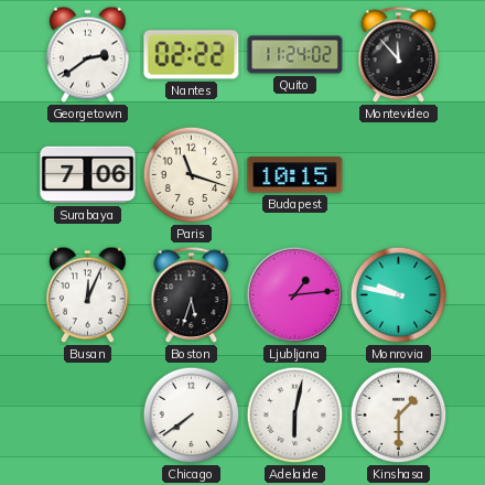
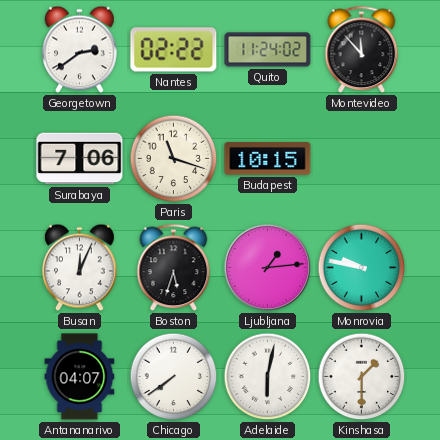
Antananarivo: none -> 04:07
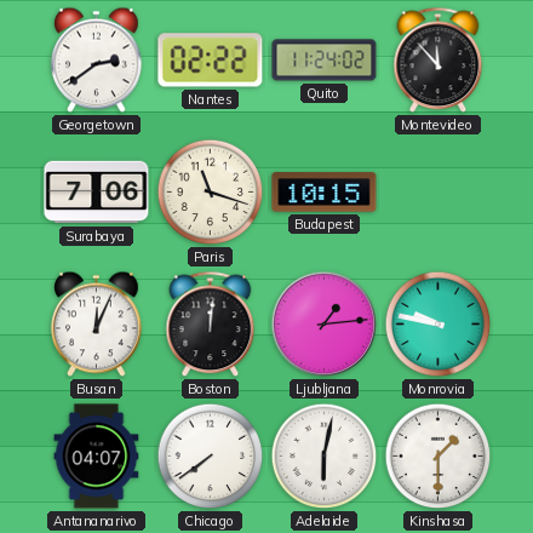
Boston: 5:33 -> 12:01
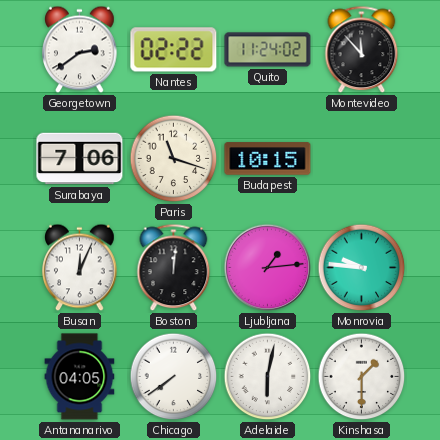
Monrovia: 9:47 -> 9:46
Antananarivo: 04:07 -> 04:05
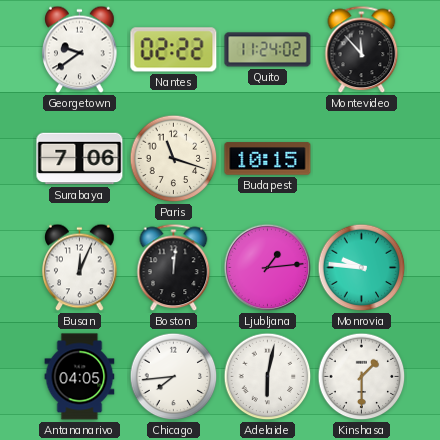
Georgetown: 2:39 -> 9:39
Chicago: 7:39 -> 7:44
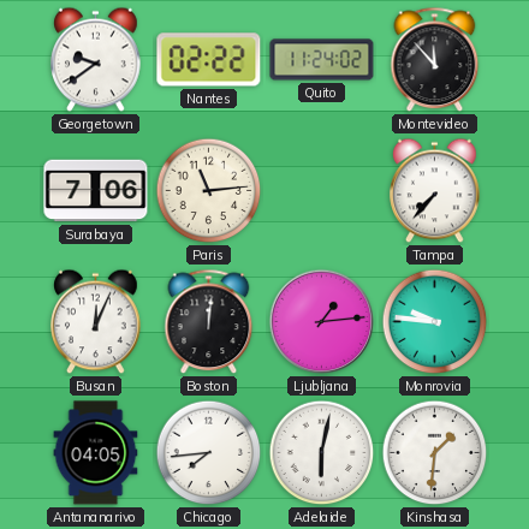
Paris: 11:18 -> 11:14
Budapest: 10:15 -> none
Tampa: none -> 7:37
Kinshasa: 1:30 -> 1:31
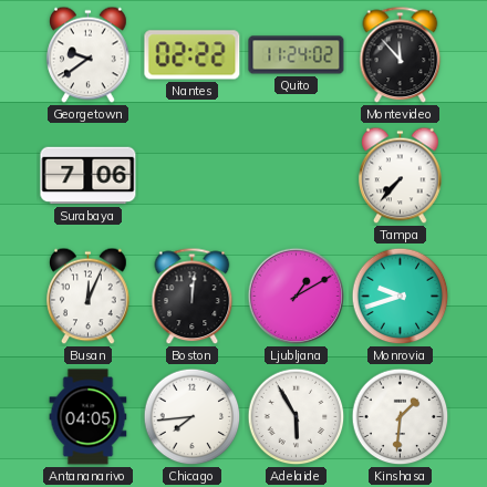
Paris: 11:14 -> none
Ljubljana: 1:14 -> 1:10
Monrovia: 9:46 -> 9:42
Adelaide: 6:02 -> 5:55
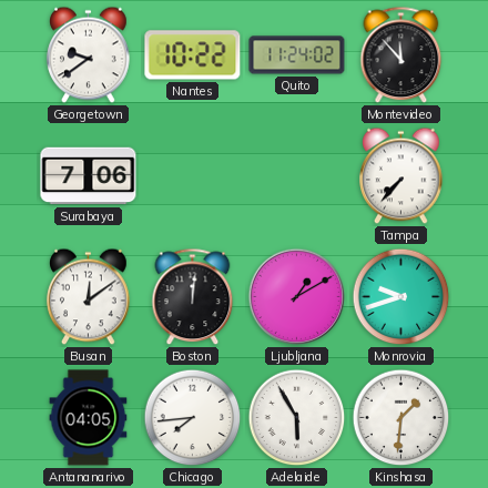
Nantes: 02:22 -> 10:22
Busan: 12:04 -> 12:09
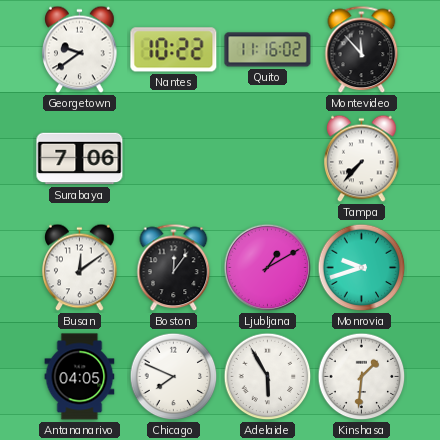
Quito: 11:24 -> 11:16
Boston: 12:01 -> 12:06
Chicago: 7:44 -> 7:49
